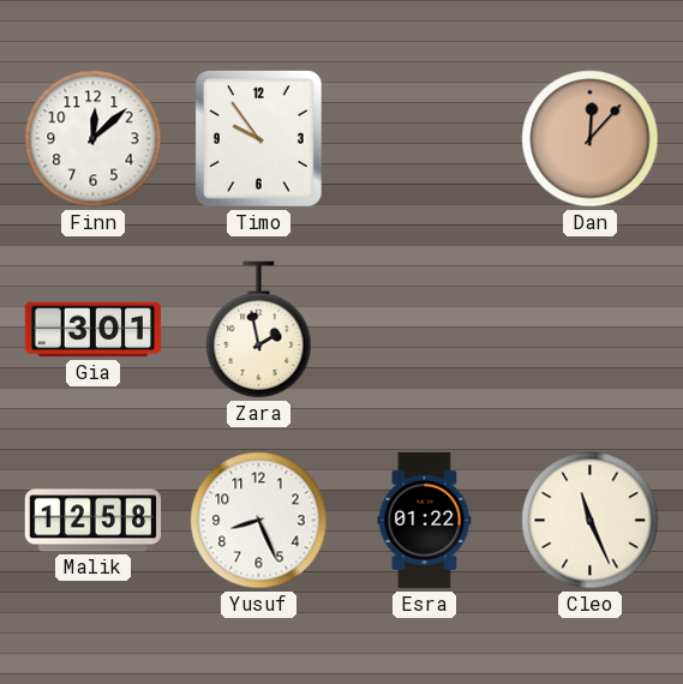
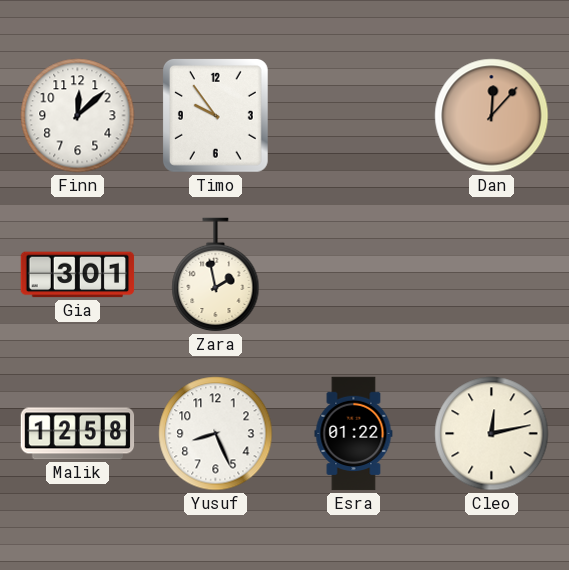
Cleo: 11:26 -> 12:13
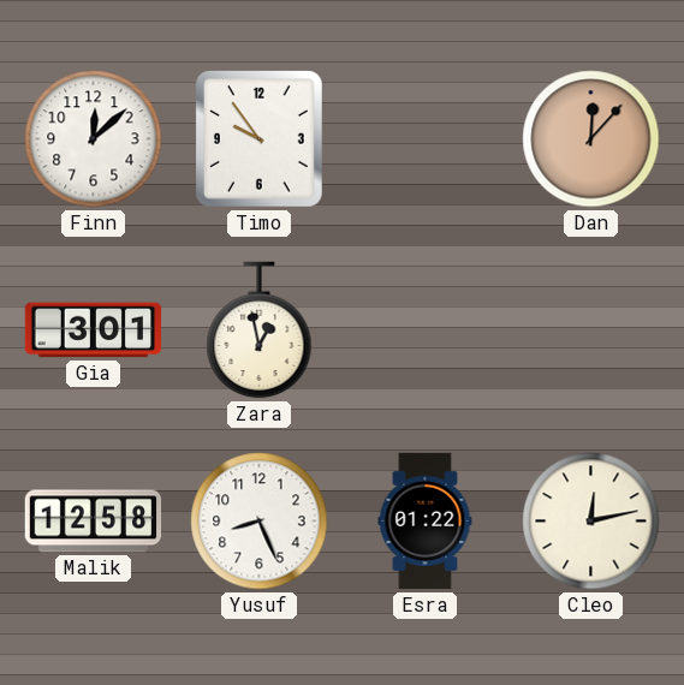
Zara: 1:58 -> 12:58
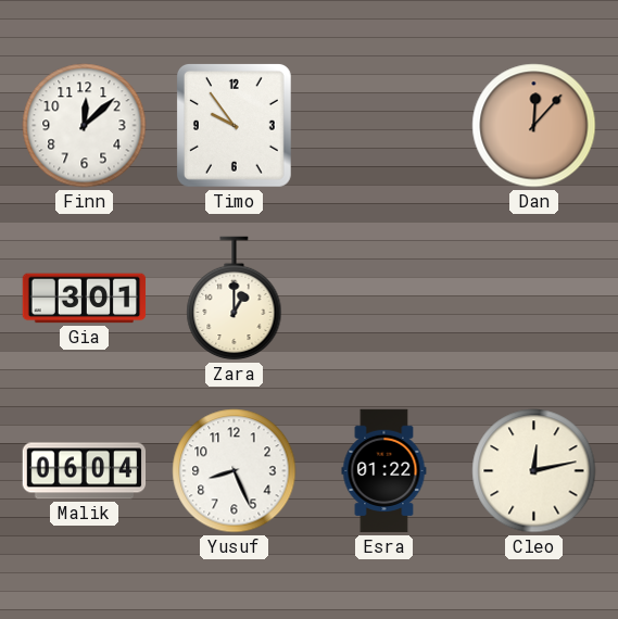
Zara: 12:58 -> 1:00
Malik: 12:58 -> 06:04
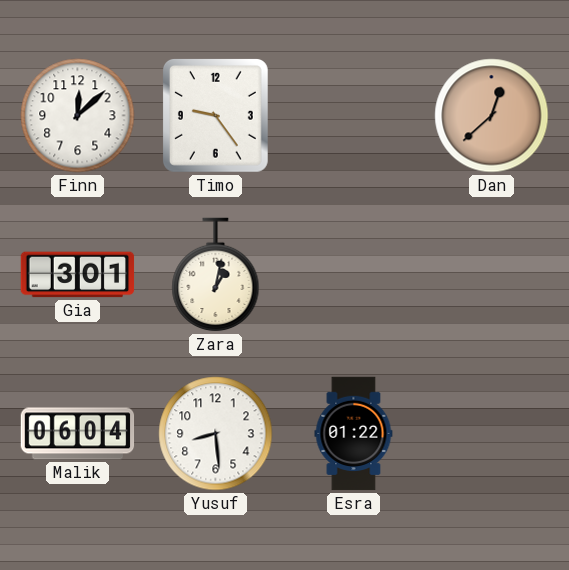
Timo: 9:54 -> 9:24
Dan: 12:07 -> 12:38
Zara: 1:00 -> 1:02
Yusuf: 8:26 -> 8:29
Cleo: 12:13 -> none
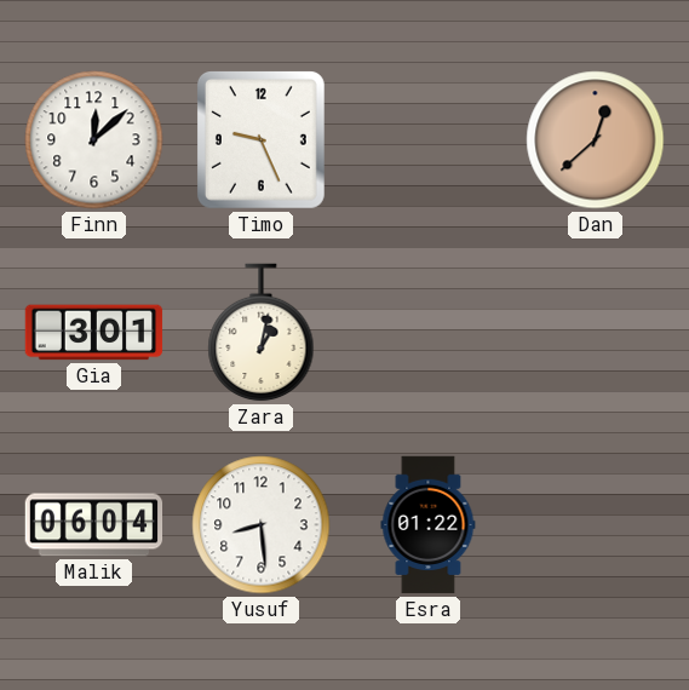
Timo: 9:24 -> 9:26
